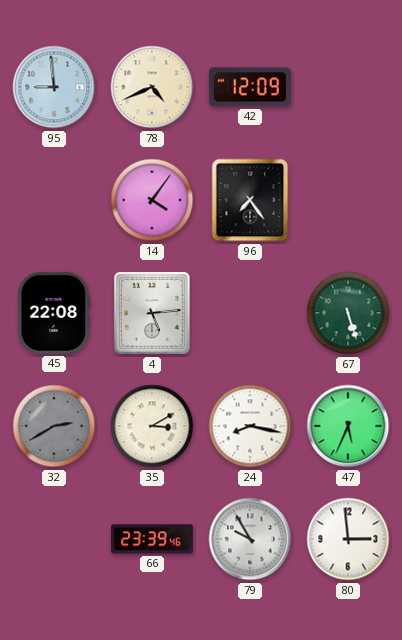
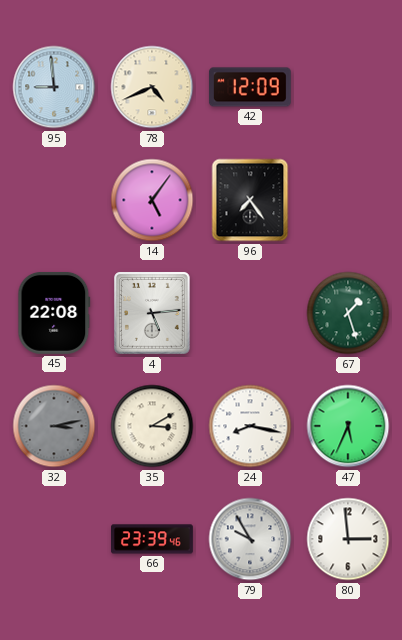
14: 4:06 -> 5:06
67: 5:27 -> 1:27
32: 2:40 -> 3:13
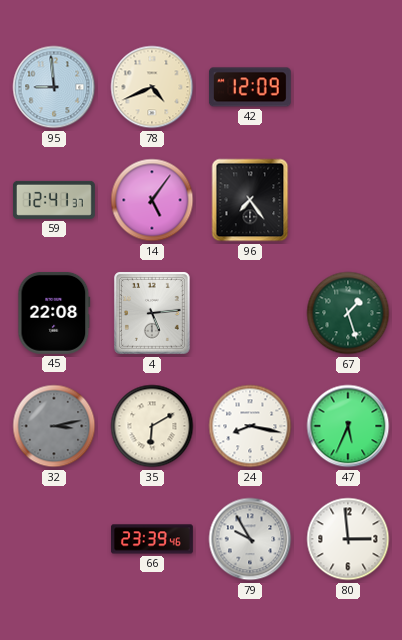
59: none -> 12:41
35: 3:10 -> 6:10
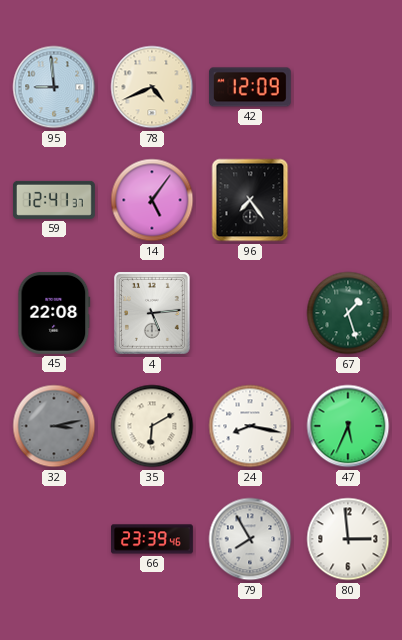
79: 9:55 -> 7:55
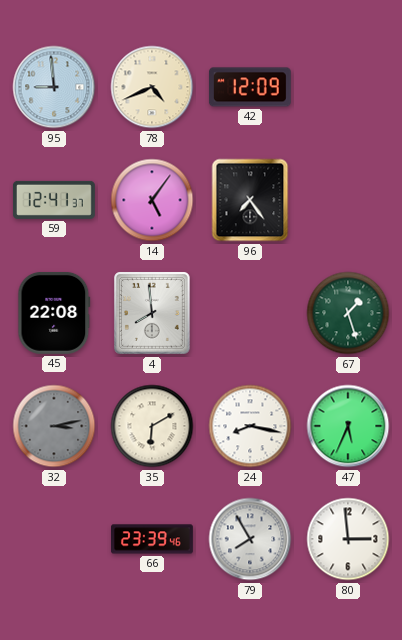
4: 5:14 -> 7:59
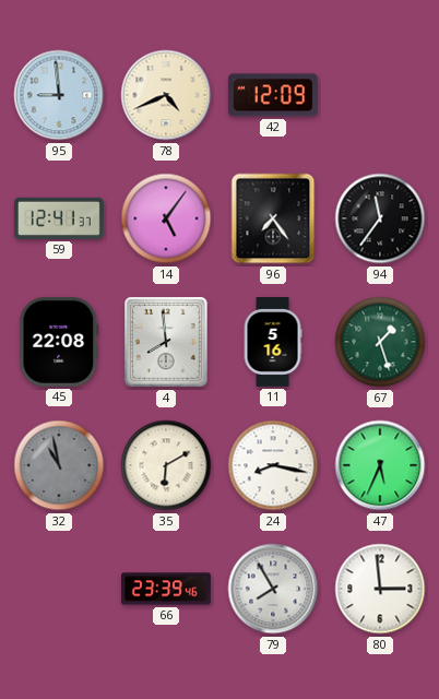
94: none -> 11:36
11: none -> 5:16
32: 3:13 -> 10:58
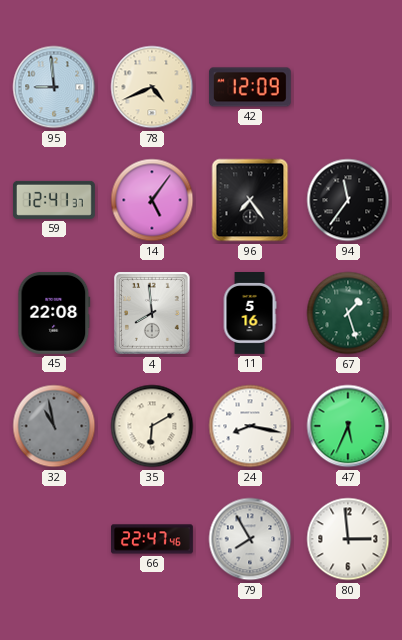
66: 23:39 -> 22:47
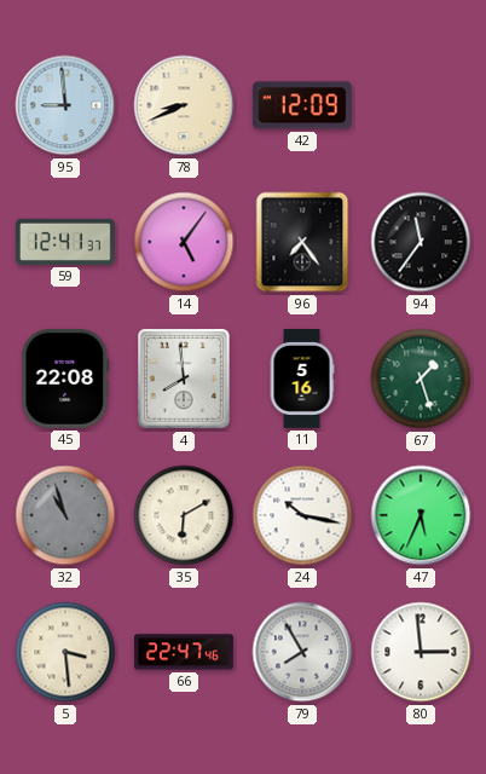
78: 4:41 -> 8:41
32: 10:58 -> 10:57
24: 8:17 -> 10:17
5: none -> 3:29
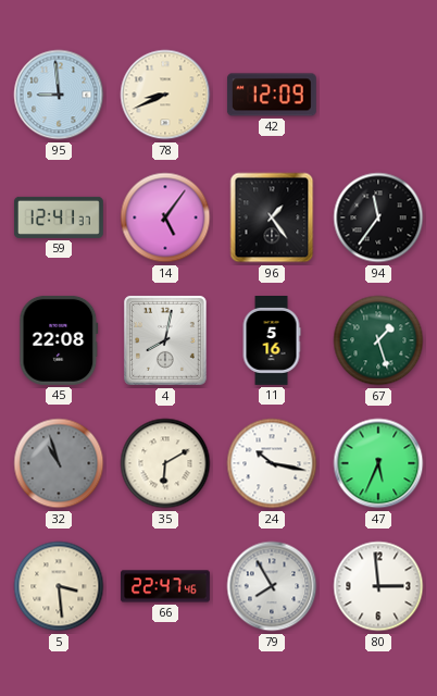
96: 7:24 -> 1:24
4: 7:59 -> 8:02
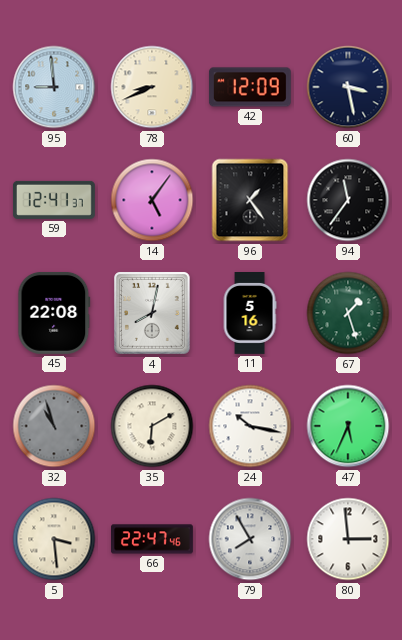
60: none -> 3:28
